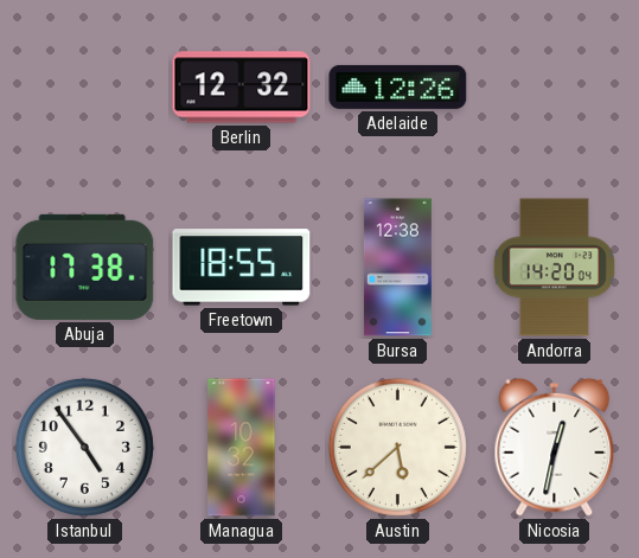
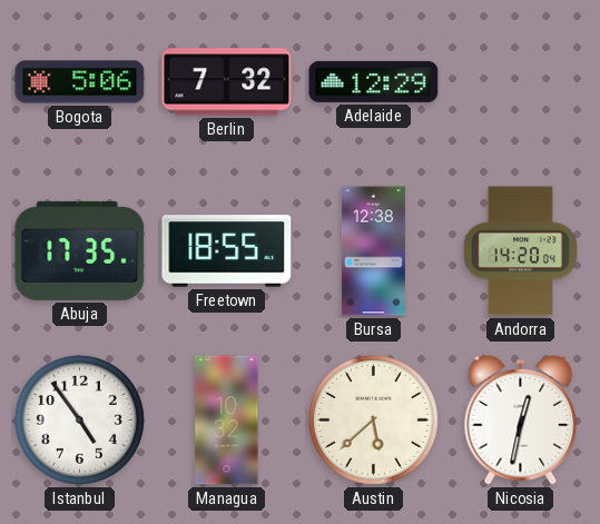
Bogota: none -> 5:06
Berlin: 12:32 -> 7:32
Adelaide: 12:26 -> 12:29
Abuja: 17:38 -> 17:35
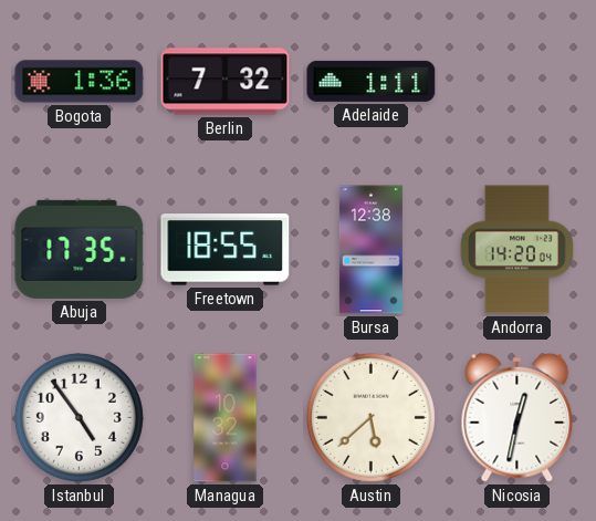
Bogota: 5:06 -> 1:36
Adelaide: 12:29 -> 1:11
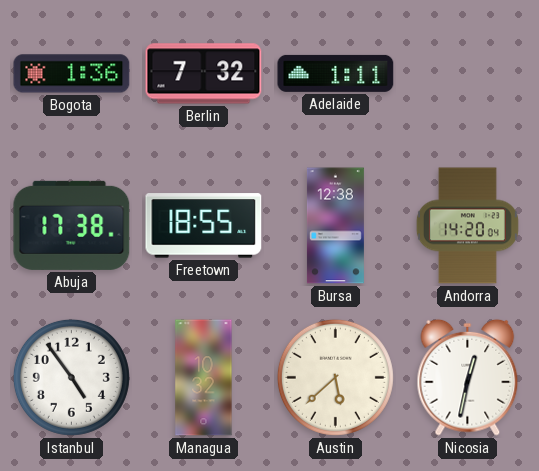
Abuja: 17:35 -> 17:38
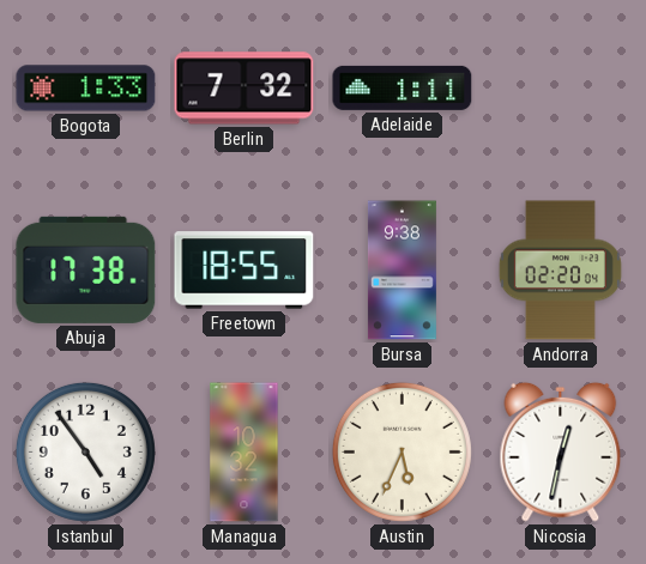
Bogota: 1:36 -> 1:33
Bursa: 12:38 -> 9:38
Andorra: 14:20 -> 02:20
Austin: 5:38 -> 5:34
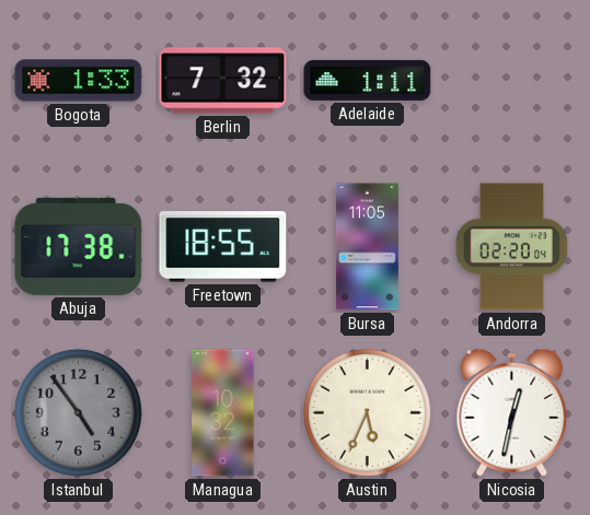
Bursa: 9:38 -> 11:05
Istanbul dial: white -> grey
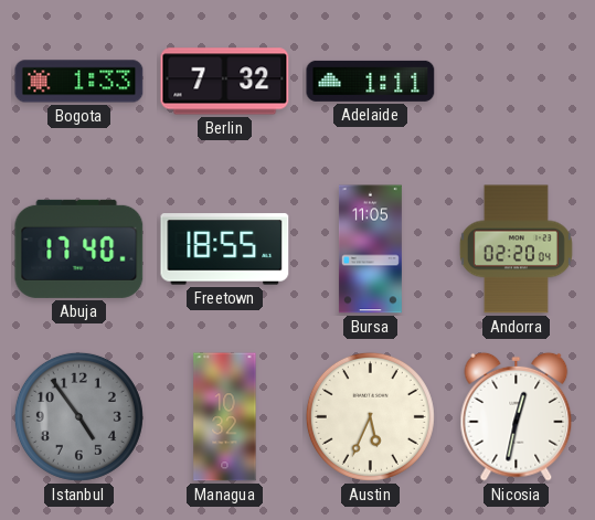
Abuja: 17:38 -> 17:40
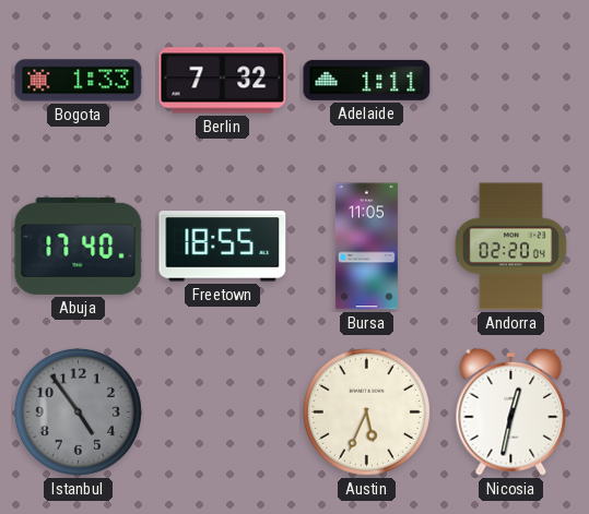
Managua: 10:32 -> none
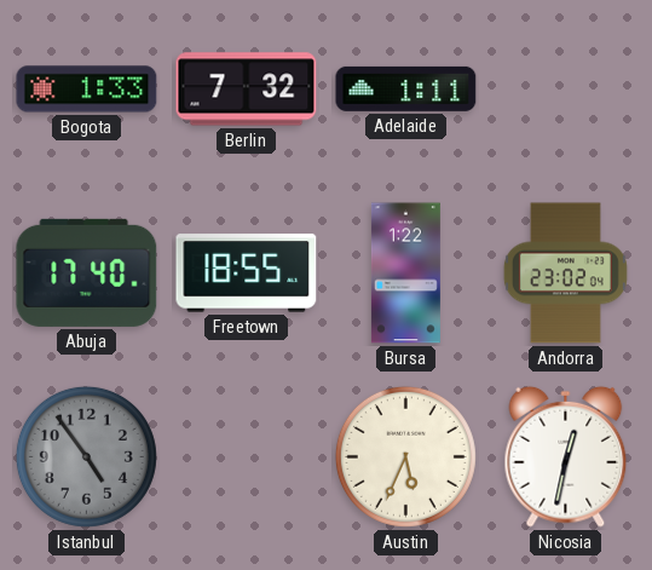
Bursa: 11:05 -> 1:22
Andorra: 02:20 -> 23:02
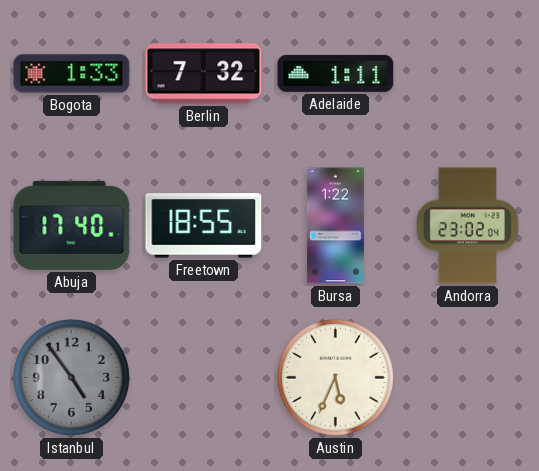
Nicosia: 12:32 -> none
